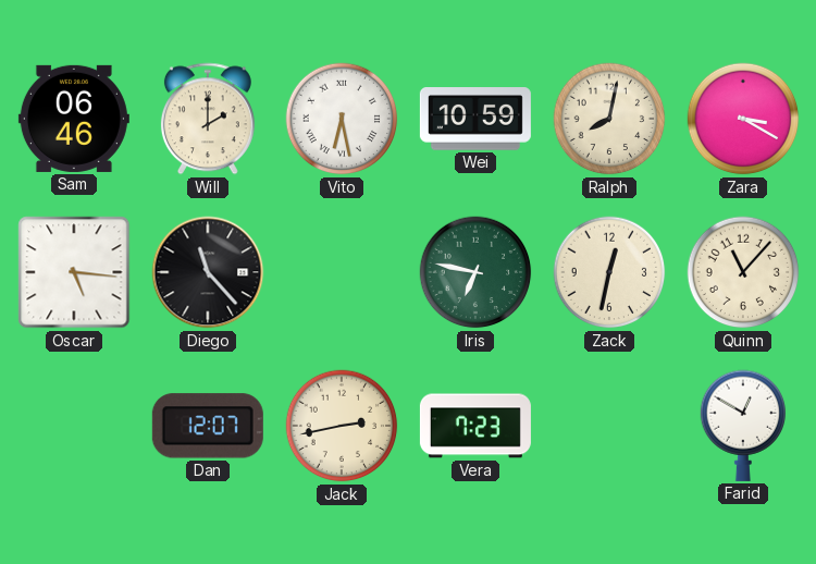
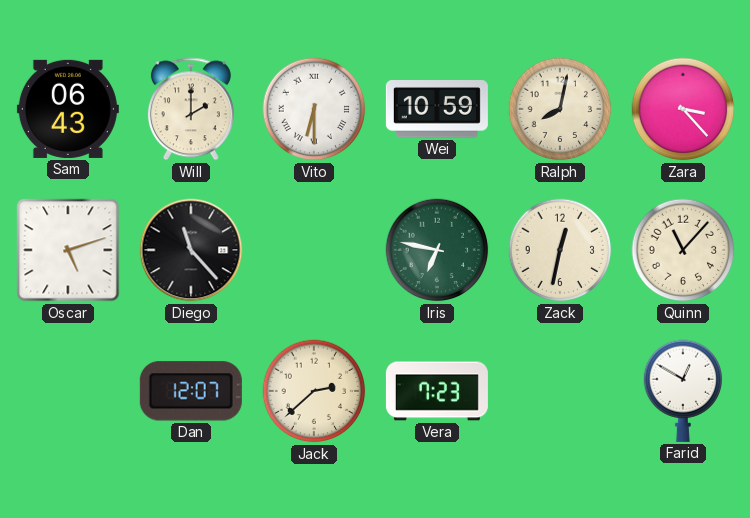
Sam: 06:46 -> 06:43
Vito: 6:28 -> 6:30
Zara: 3:20 -> 3:23
Oscar: 5:16 -> 5:12
Jack: 2:43 -> 2:38
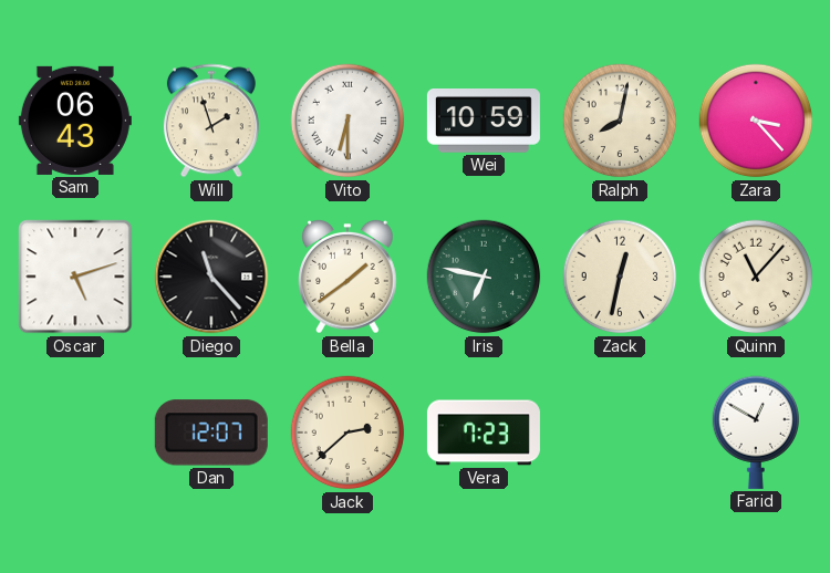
Will: 2:00 -> 1:57
Bella: none -> 1:39
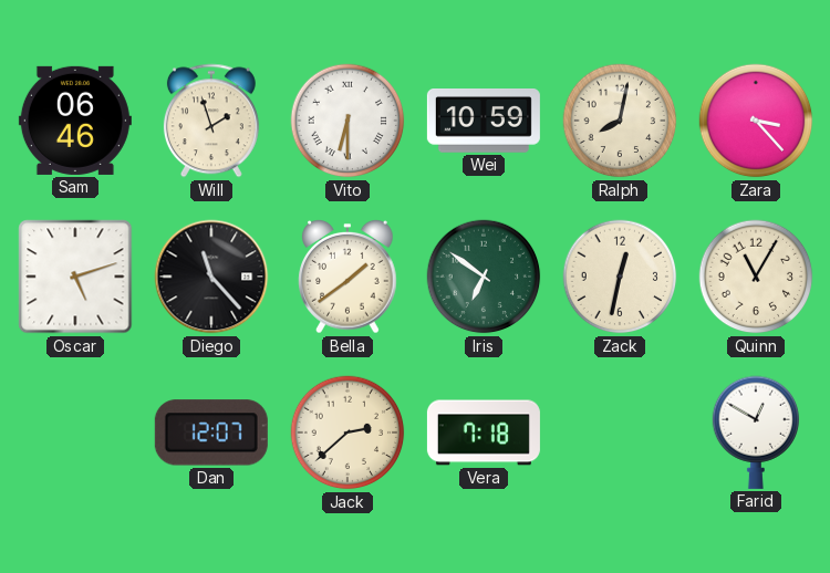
Sam: 06:43 -> 06:46
Iris: 6:47 -> 6:51
Quinn: 11:07 -> 11:05
Vera: 7:23 -> 7:18
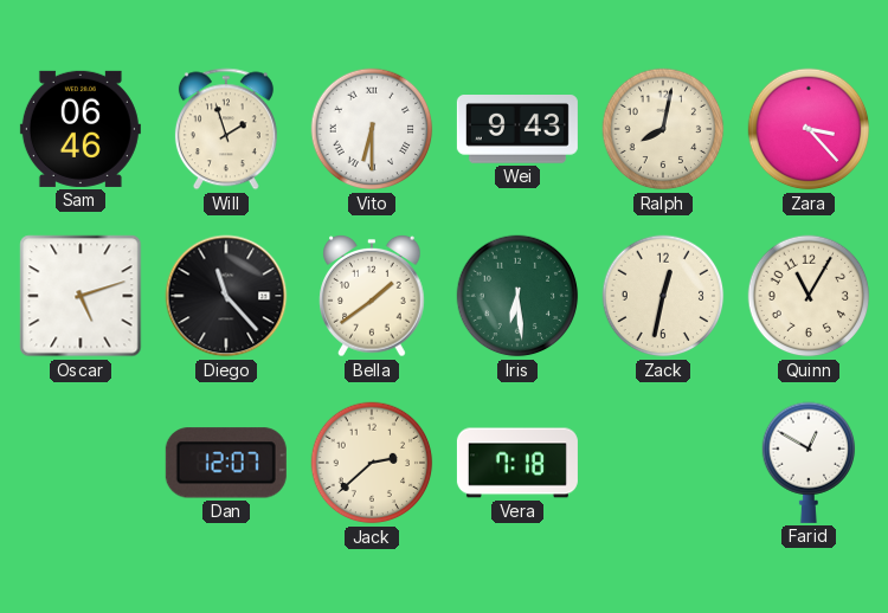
Wei: 10:59 -> 9:43
Iris: 6:51 -> 6:29
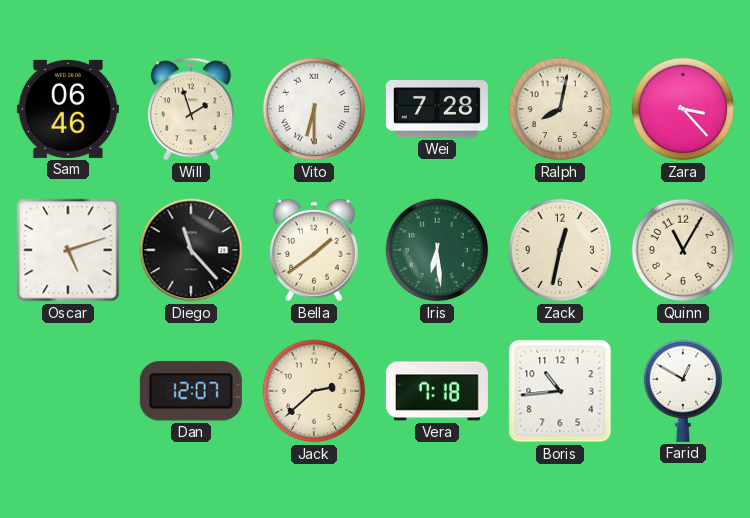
Wei: 9:43 -> 7:28
Boris: none -> 10:44
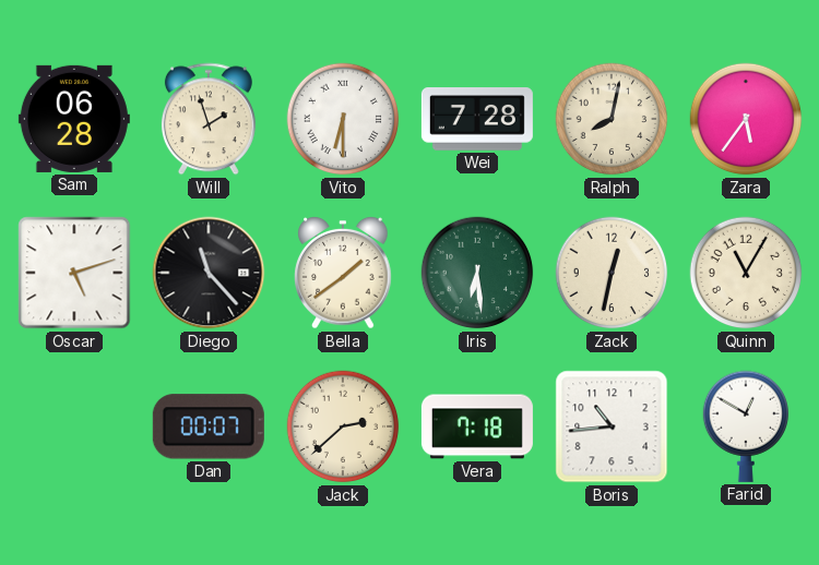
Sam: 06:46 -> 06:28
Zara: 3:23 -> 5:36
Dan: 12:07 -> 00:07
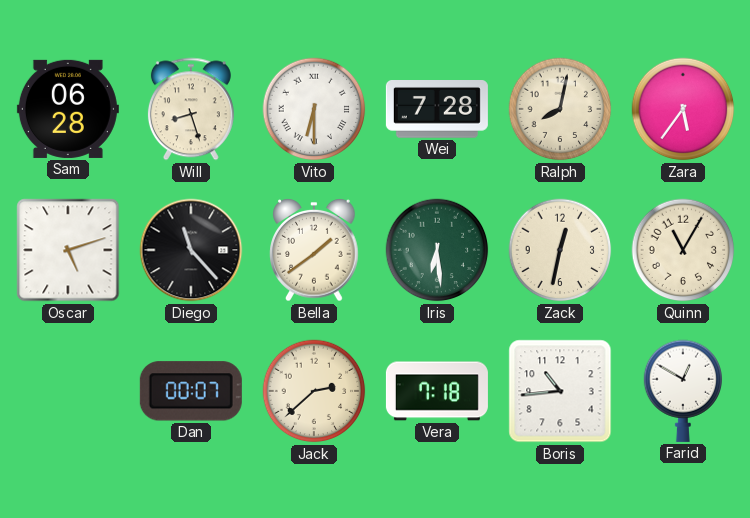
Will: 1:57 -> 8:27
